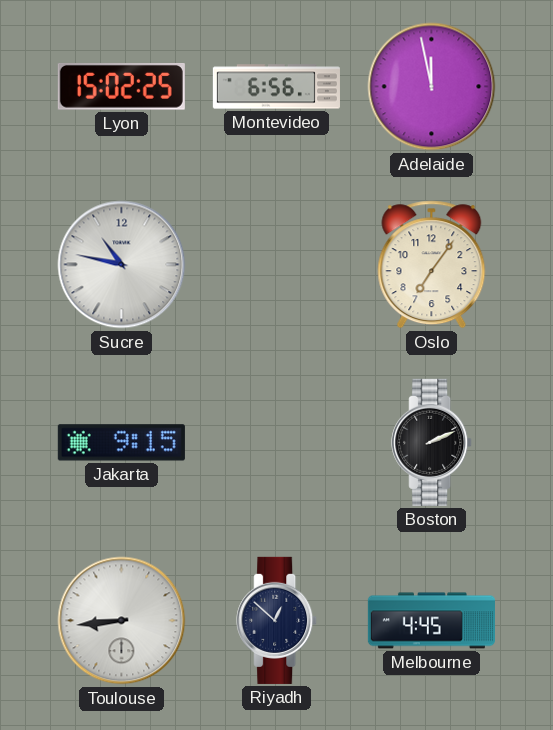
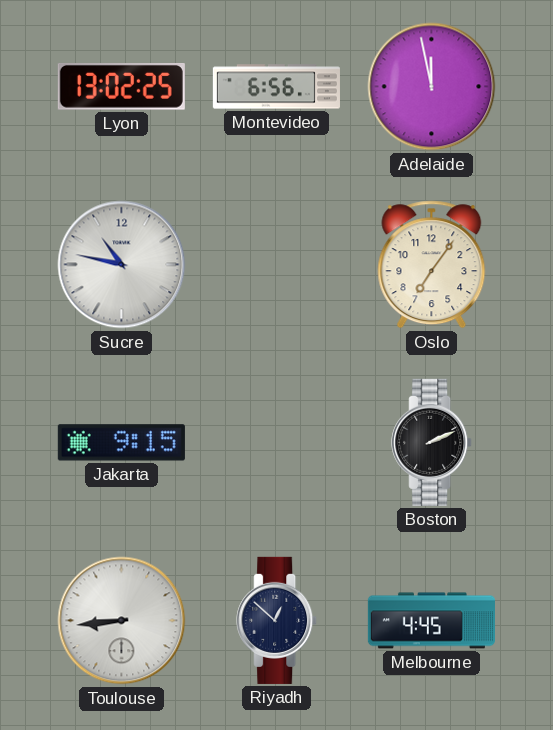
Lyon: 15:02 -> 13:02
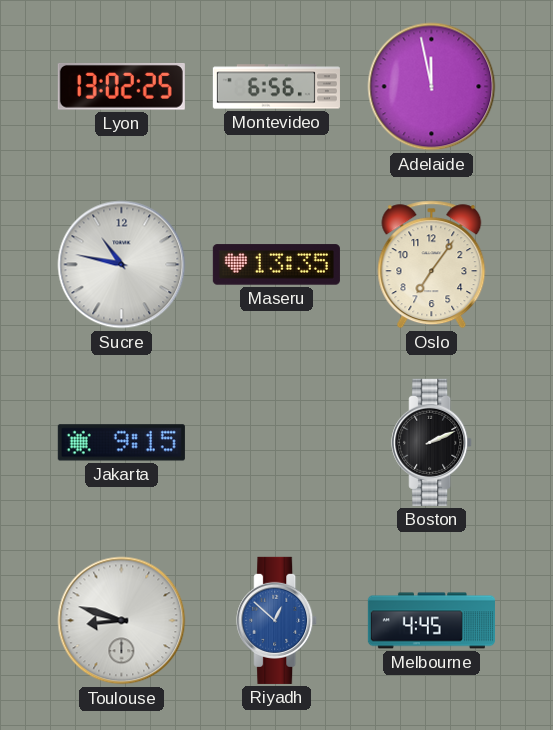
Maseru: none -> 13:35
Toulouse: 8:44 -> 8:48
Riyadh dial: navy -> blue
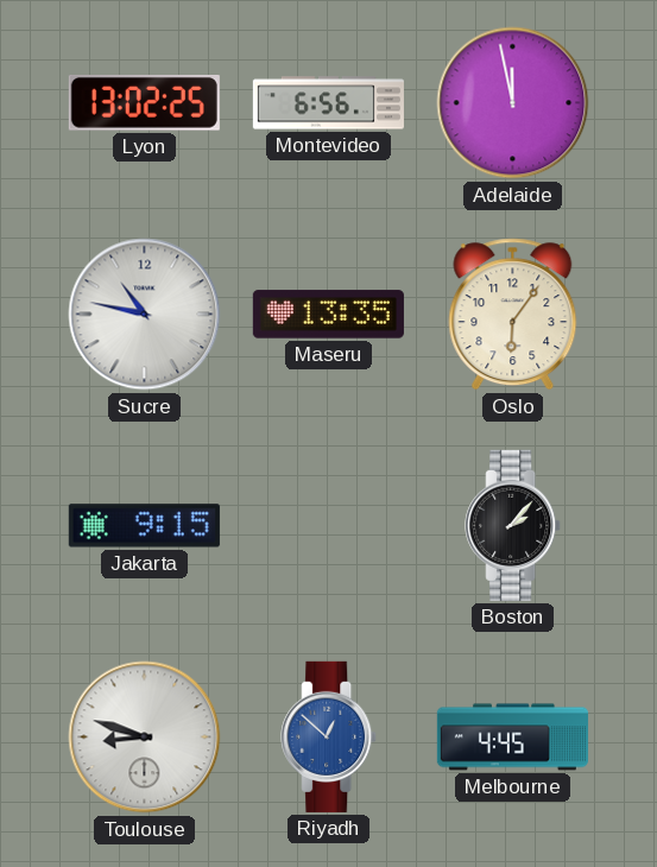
Oslo: 7:06 -> 6:06
Boston: 2:11 -> 2:07
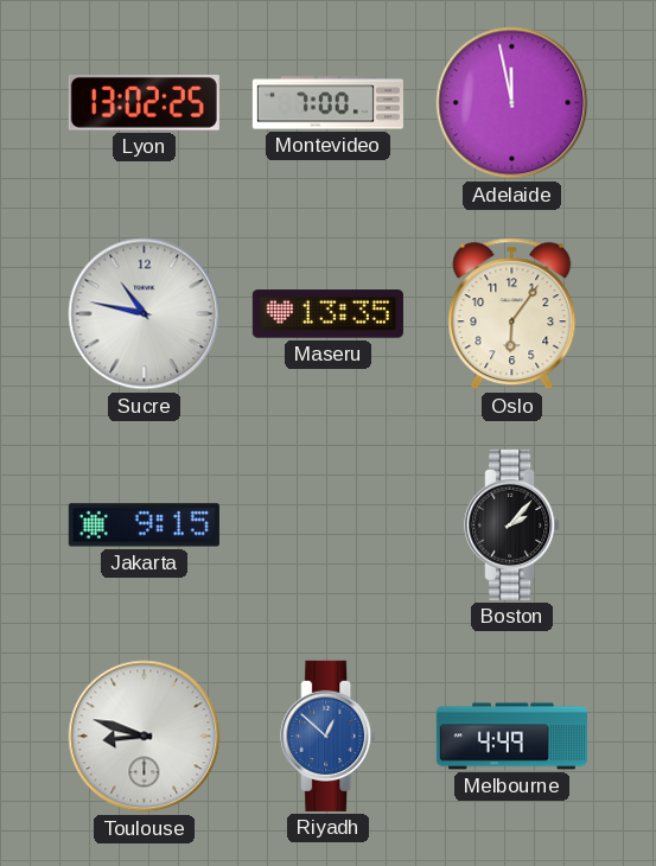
Montevideo: 6:56 -> 7:00
Melbourne: 4:45 -> 4:49
